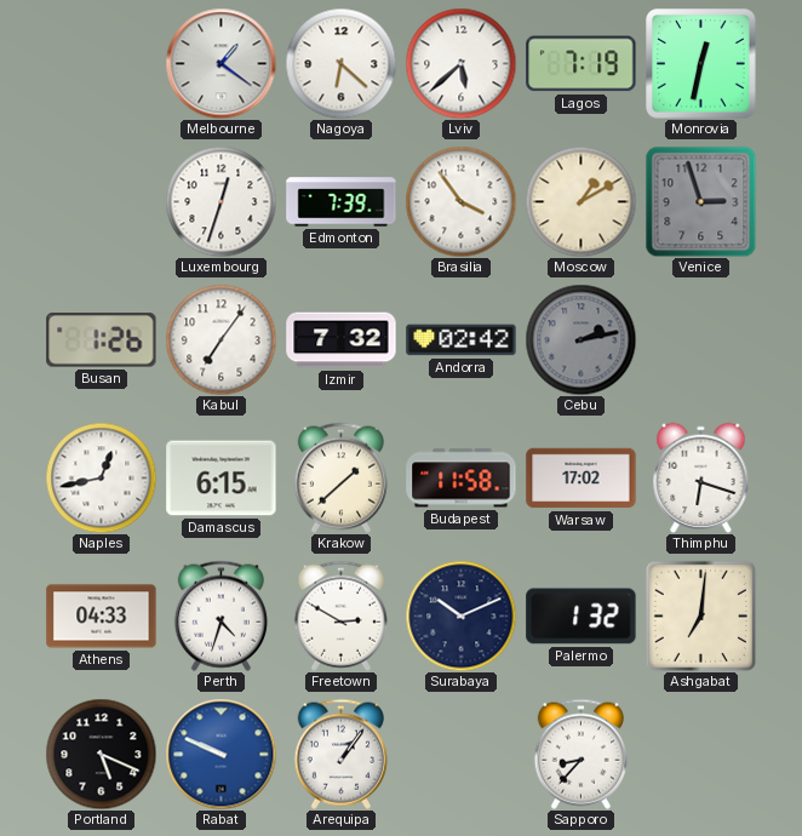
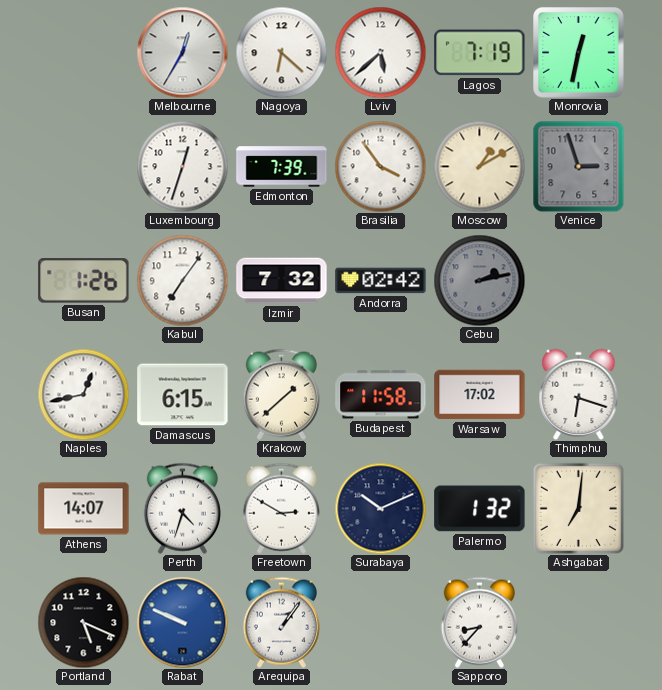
Melbourne: 1:21 -> 12:35
Athens: 04:33 -> 14:07
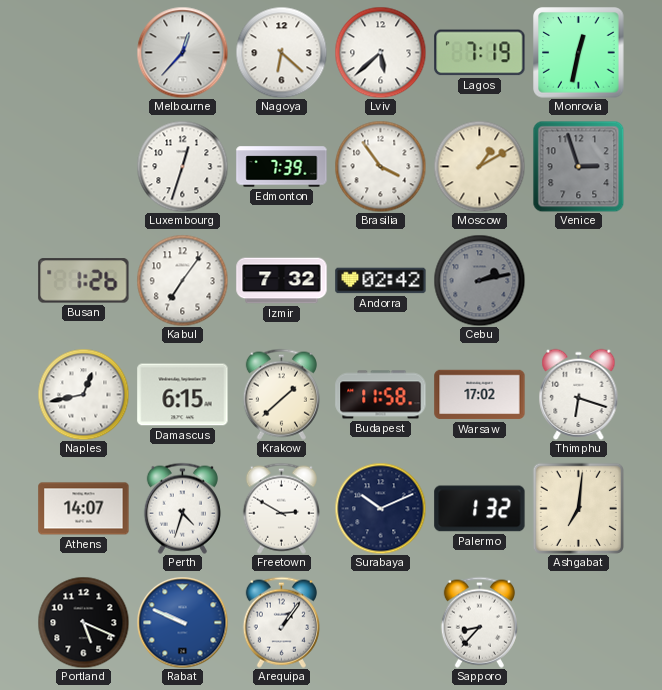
Melbourne: 12:35 -> 12:37
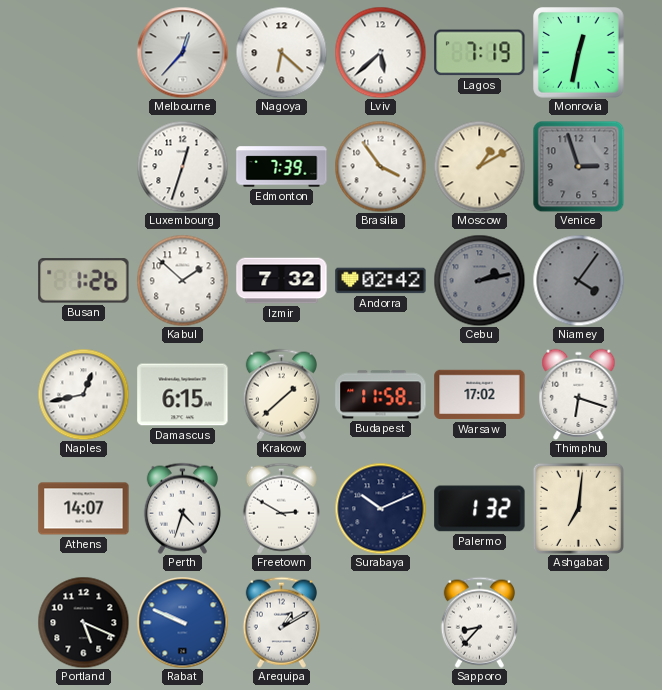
Kabul: 7:06 -> 1:52
Niamey: none -> 4:06
Arequipa: 1:06 -> 1:10
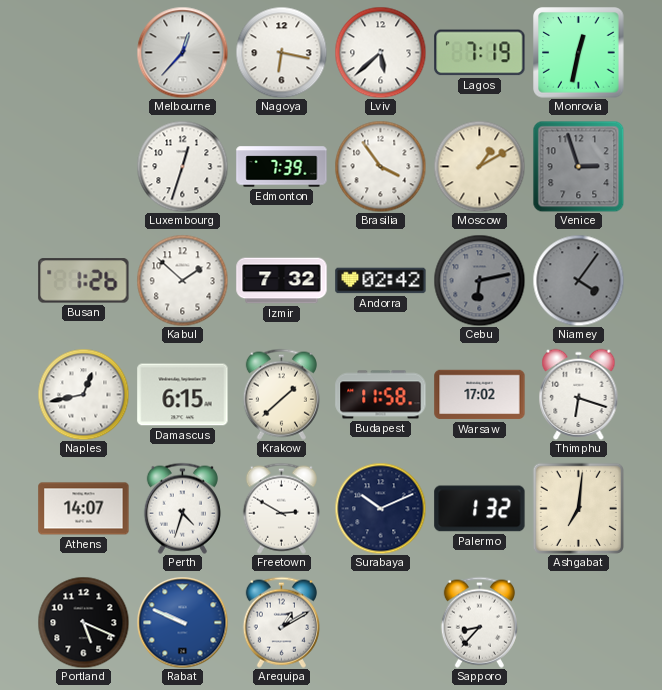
Nagoya: 6:22 -> 6:17
Cebu: 2:13 -> 6:13
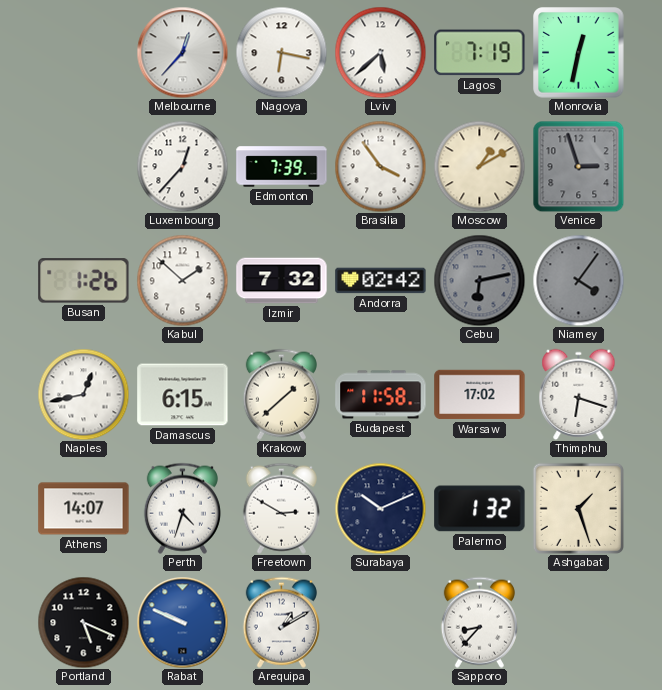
Luxembourg: 12:33 -> 12:37
Ashgabat: 7:01 -> 1:27
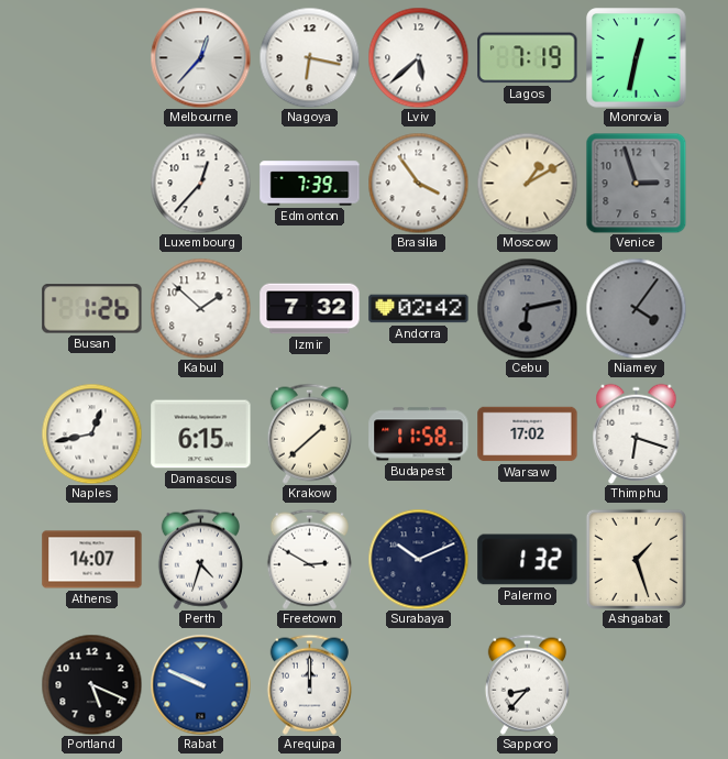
Arequipa: 1:10 -> 12:00
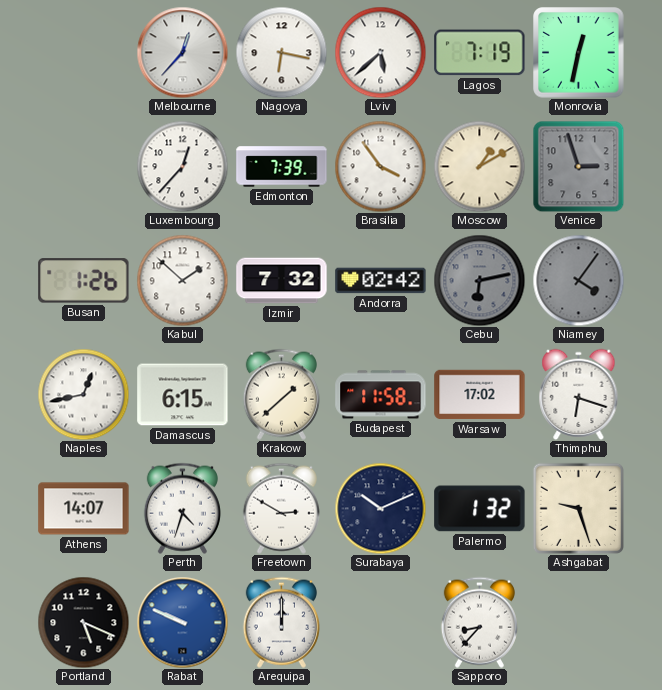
Ashgabat: 1:27 -> 9:27
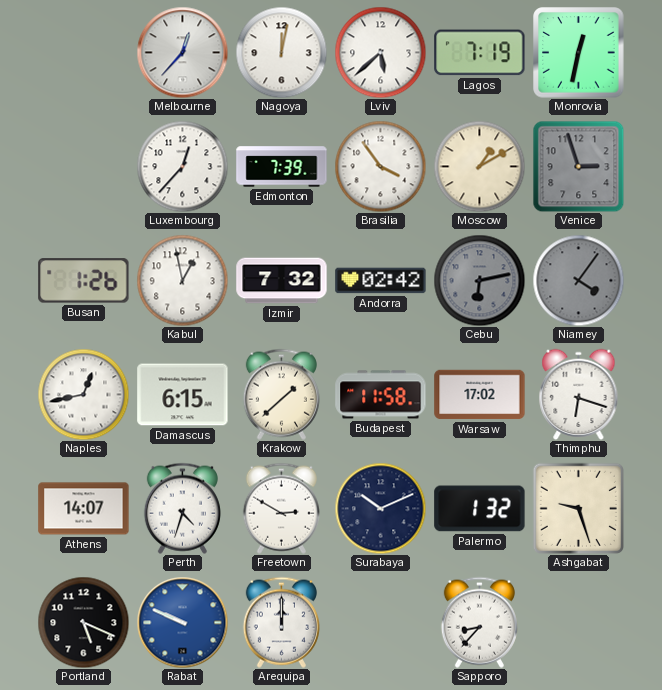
Nagoya: 6:17 -> 12:02
Kabul: 1:52 -> 12:58
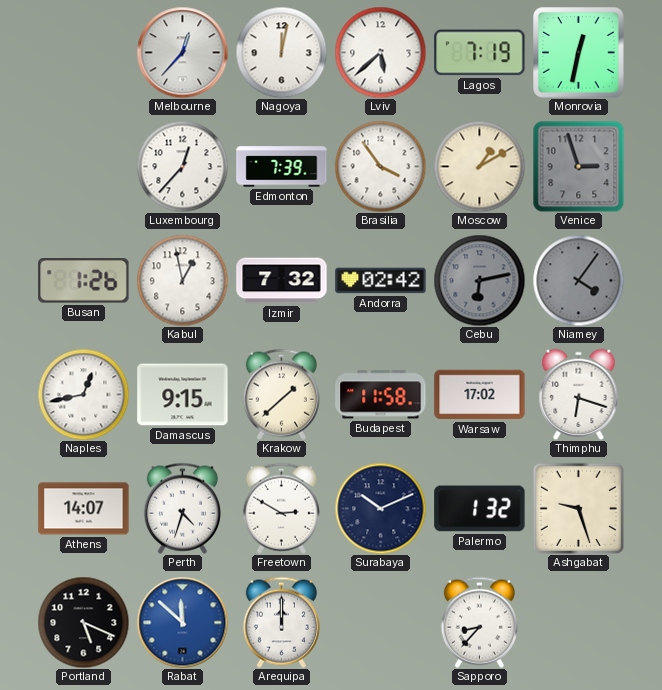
Damascus: 6:15 -> 9:15
Rabat: 9:49 -> 11:52
